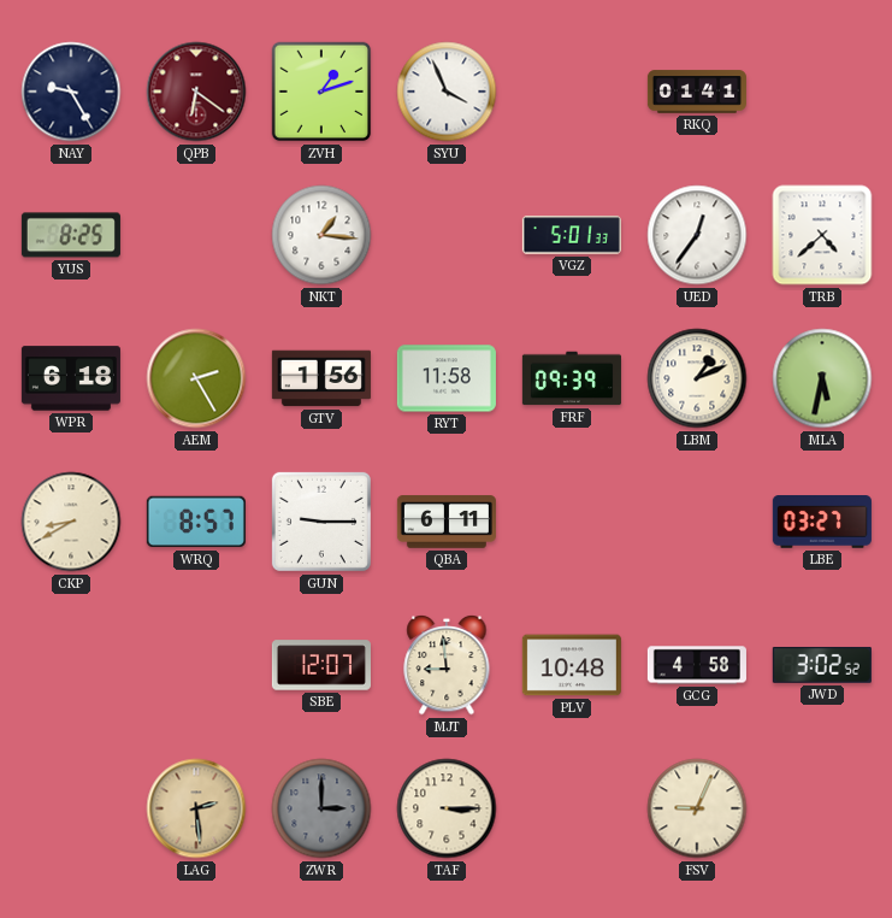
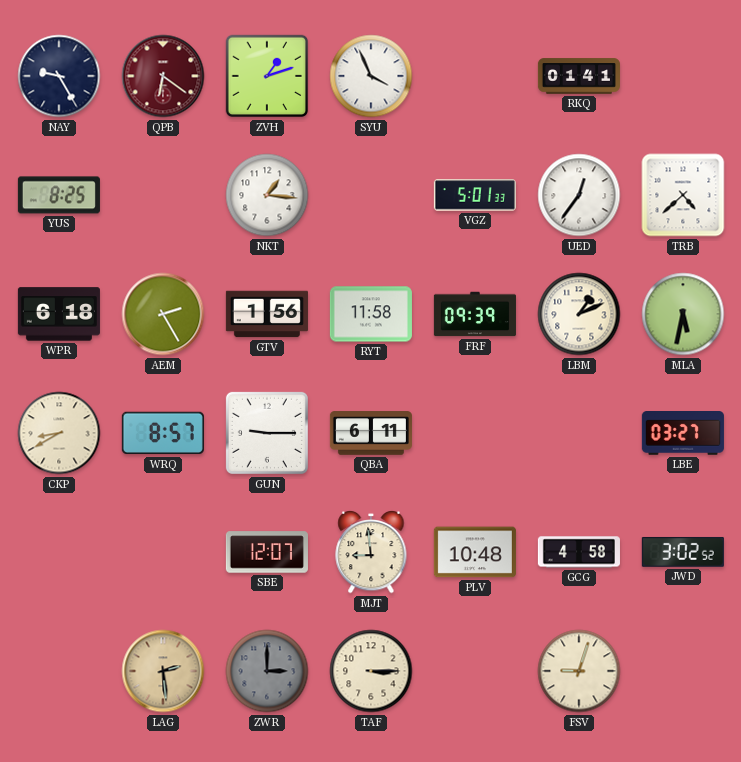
FSV: 9:04 -> 9:03
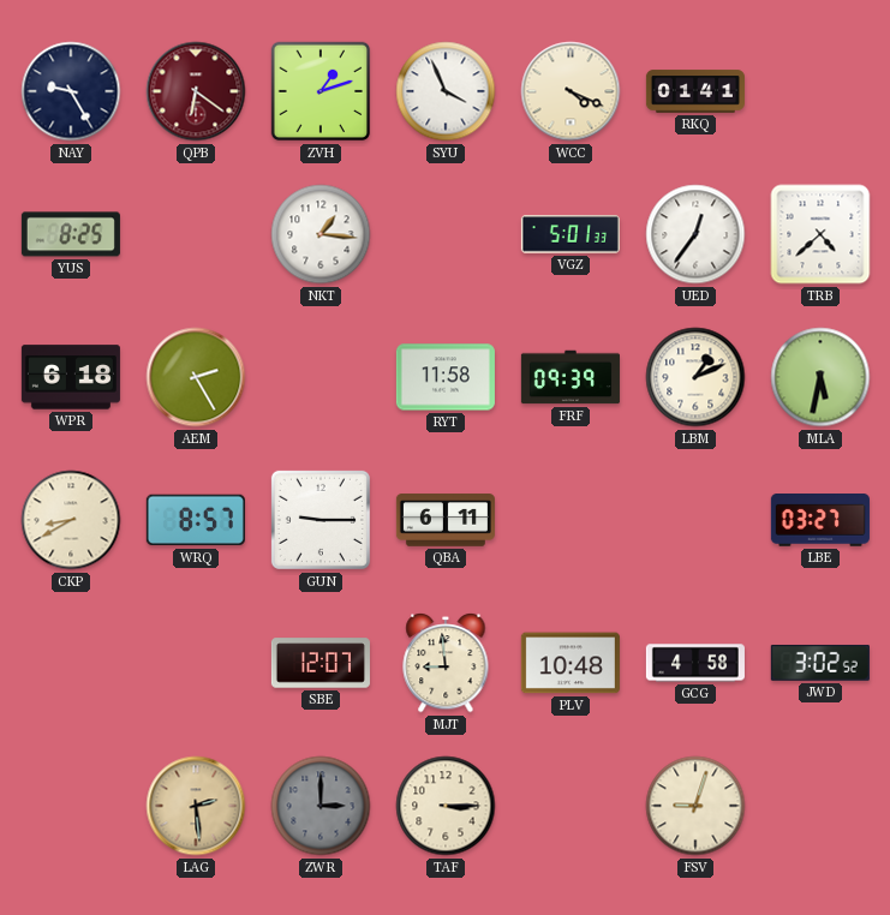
WCC: none -> 4:19
GTV: 1:56 -> none
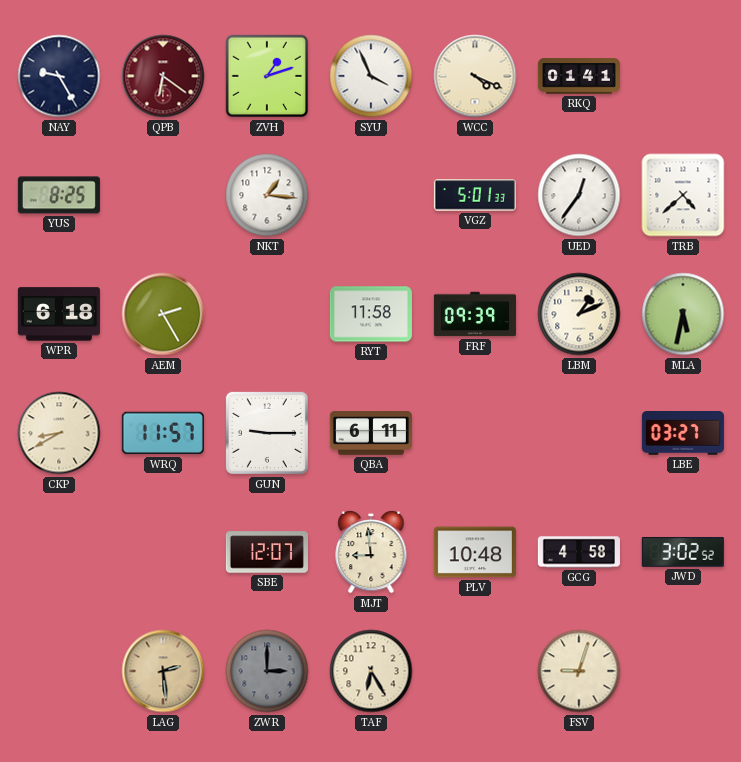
WRQ: 8:57 -> 11:57
TAF: 3:15 -> 6:25
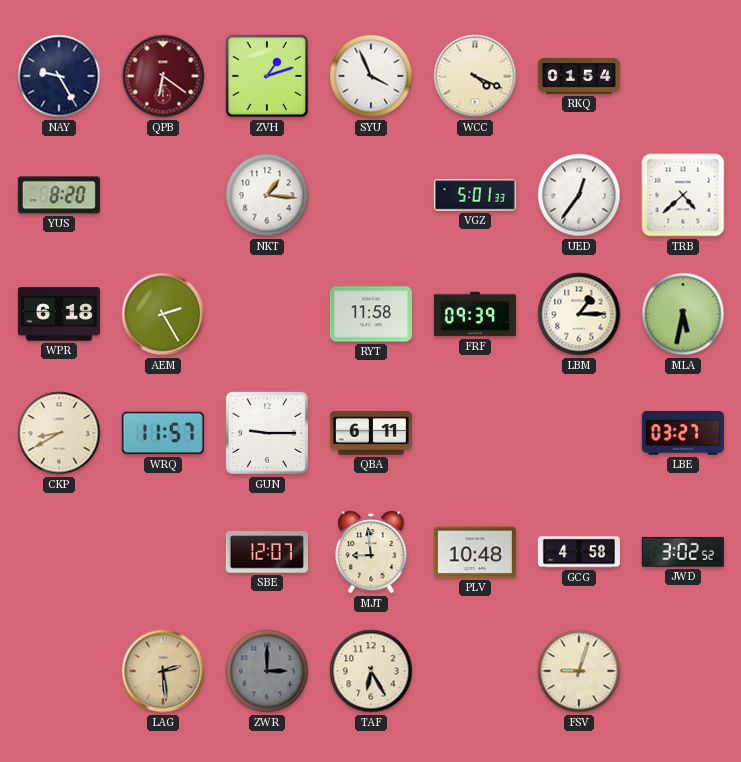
RKQ: 01:41 -> 01:54
YUS: 8:25 -> 8:20
LBM: 1:11 -> 1:15
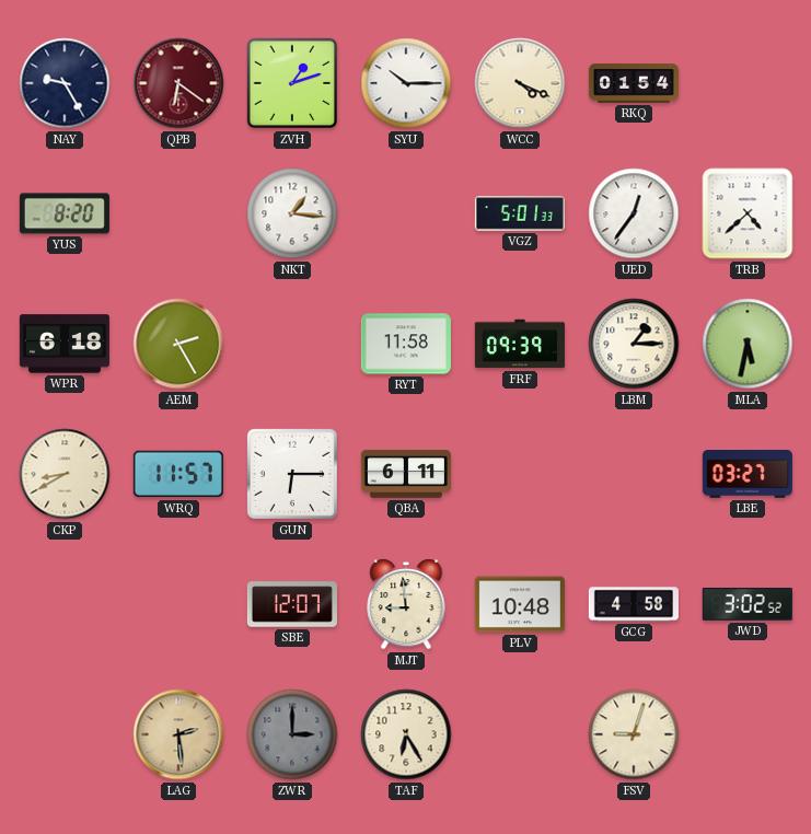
SYU: 3:56 -> 10:15
GUN: 9:15 -> 6:15
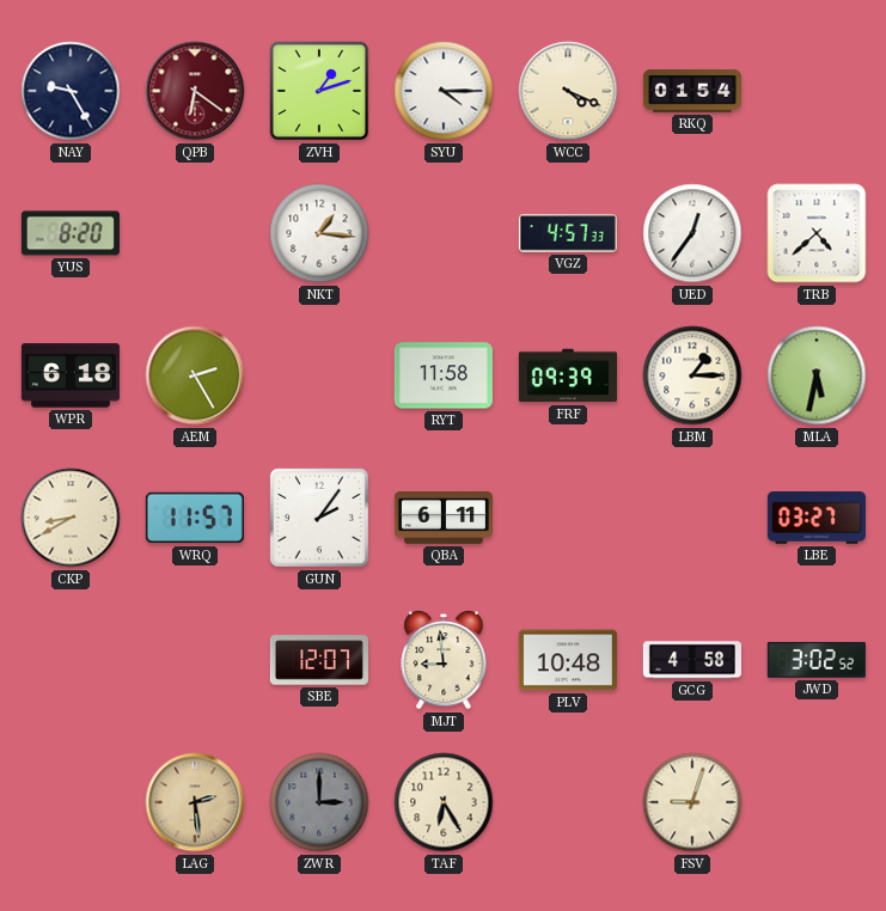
SYU: 10:15 -> 4:15
VGZ: 5:01 -> 4:57
GUN: 6:15 -> 2:06
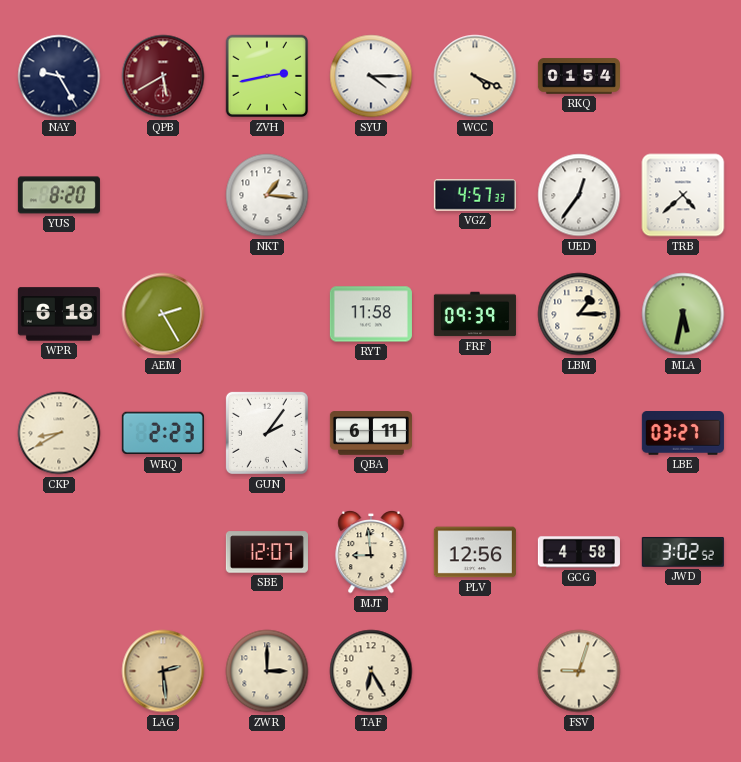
QPB: 6:21 -> 5:40
ZVH: 1:12 -> 2:43
WRQ: 11:57 -> 2:23
PLV: 10:48 -> 12:56
ZWR dial: grey -> cream
